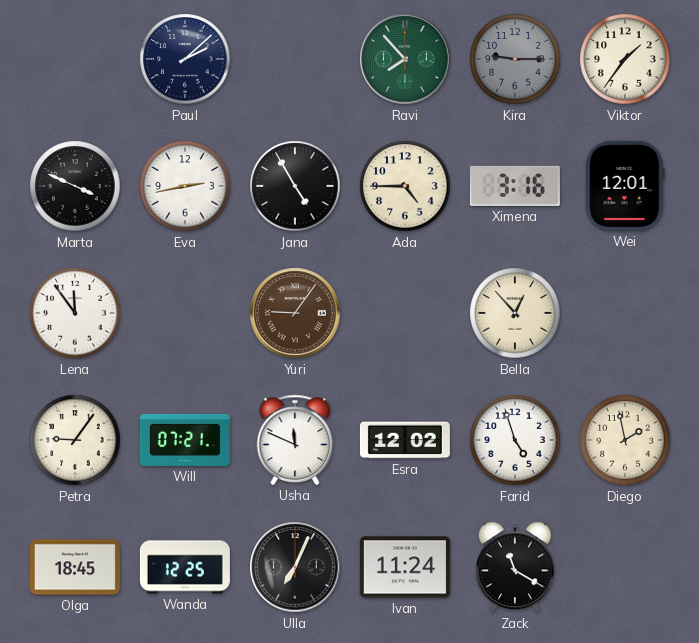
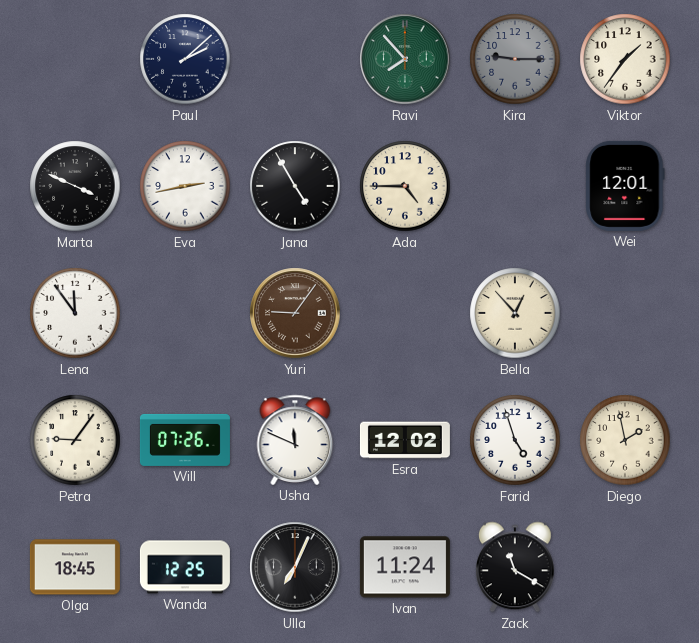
Ximena: 3:16 -> none
Will: 07:21 -> 07:26
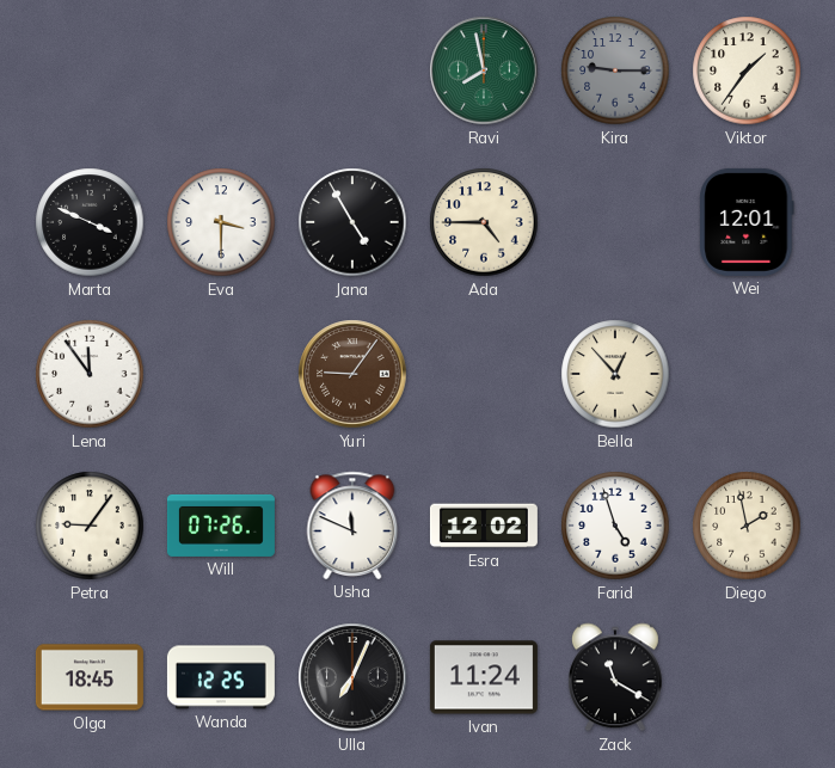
Paul: 2:08 -> none
Ravi: 7:53 -> 7:58
Eva: 2:43 -> 3:30
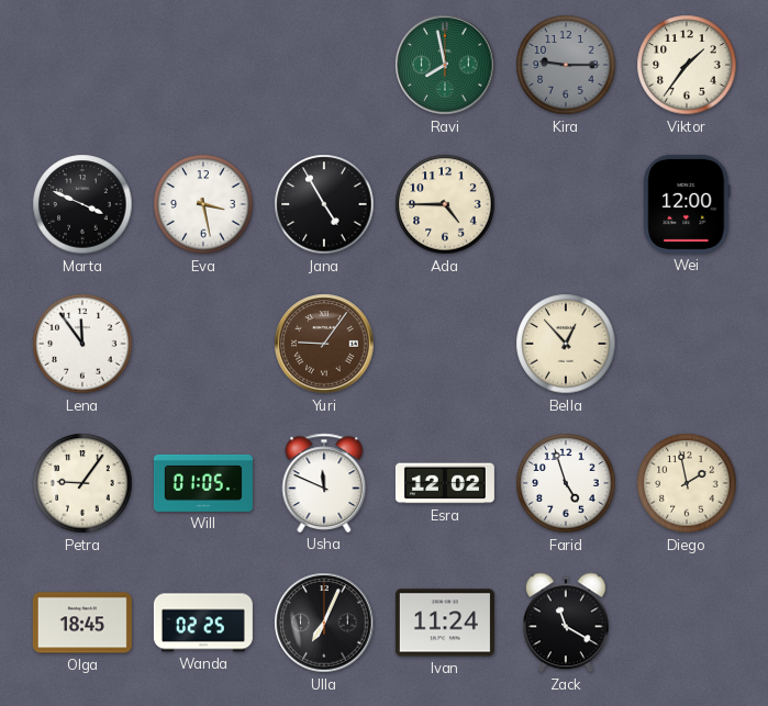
Eva: 3:30 -> 3:28
Wei: 12:01 -> 12:00
Will: 07:26 -> 01:05
Wanda: 12:25 -> 02:25
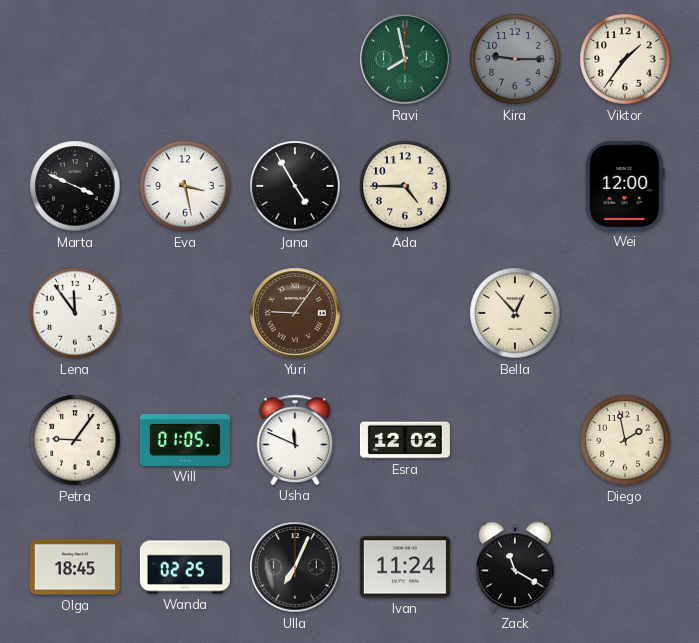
Farid: 4:57 -> none
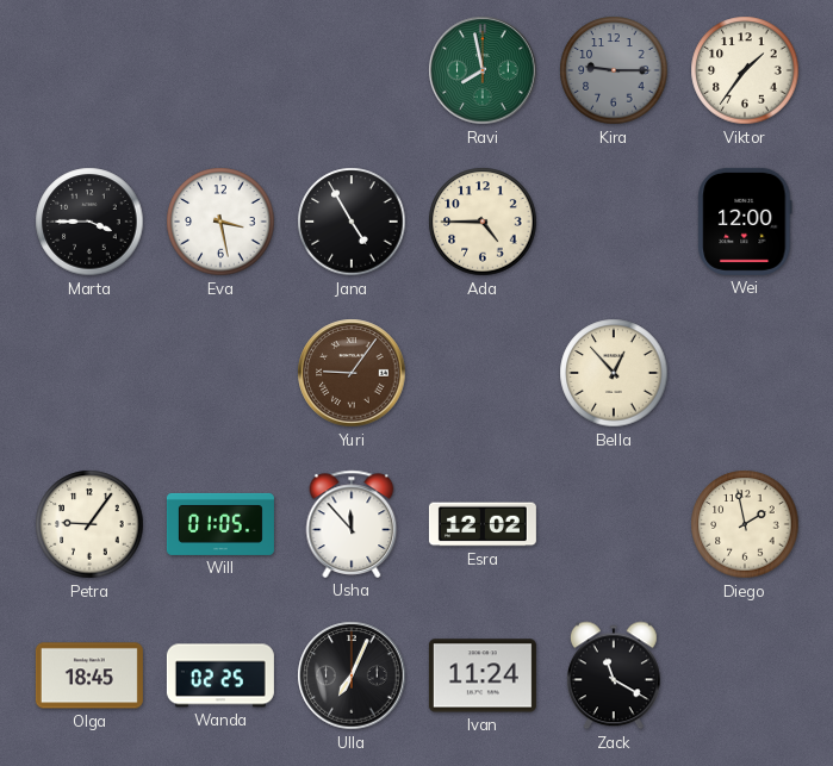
Marta: 3:49 -> 3:45
Lena: 11:54 -> none
Usha: 11:49 -> 11:53
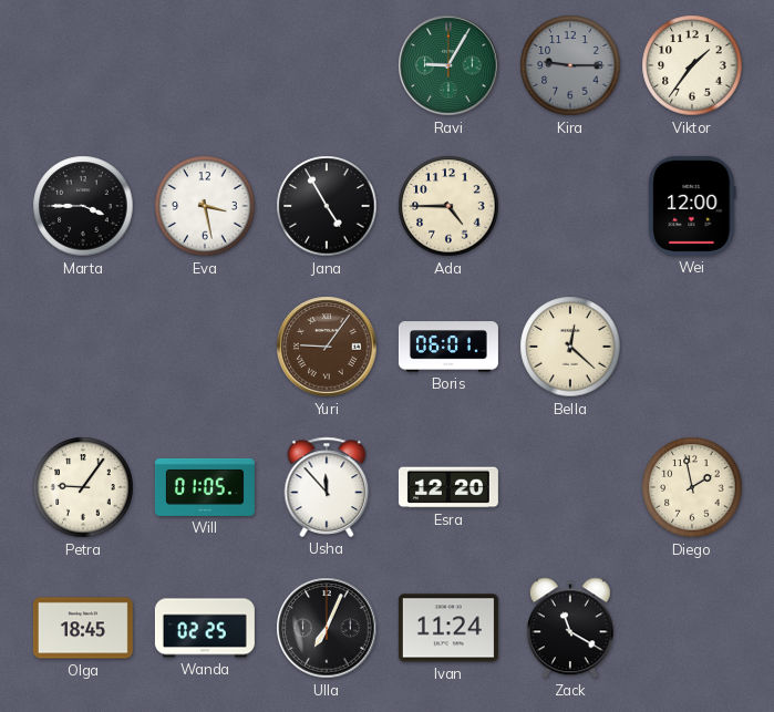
Ravi: 7:58 -> 9:05
Boris: none -> 06:01
Bella: 12:53 -> 12:22
Esra: 12:02 -> 12:20
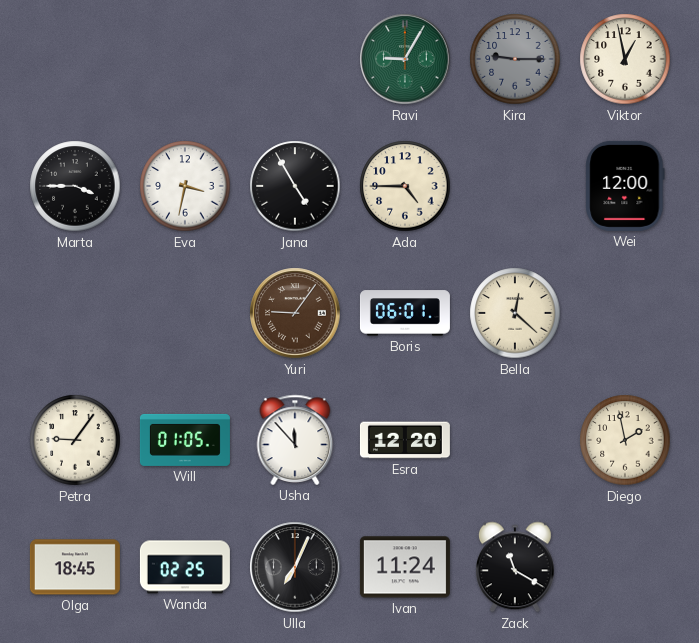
Viktor: 1:36 -> 12:58
Eva: 3:28 -> 3:32
